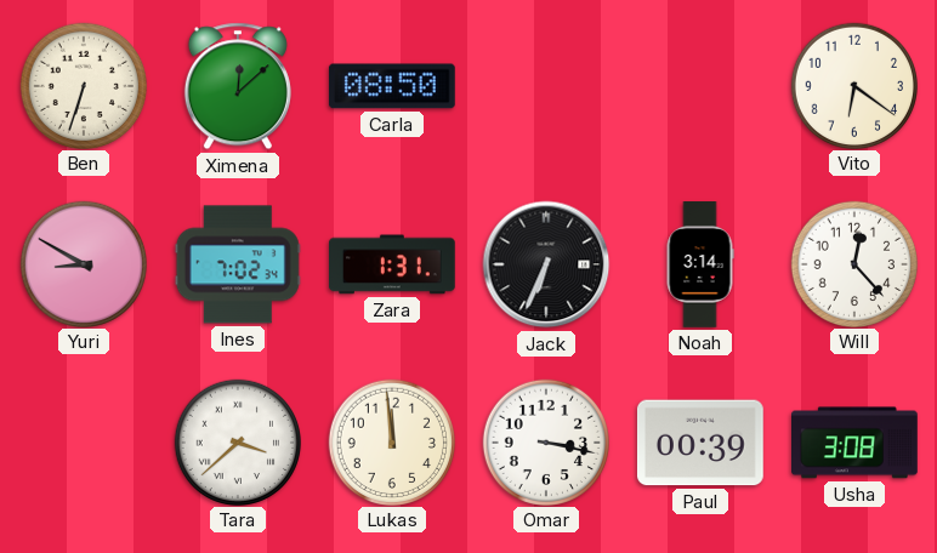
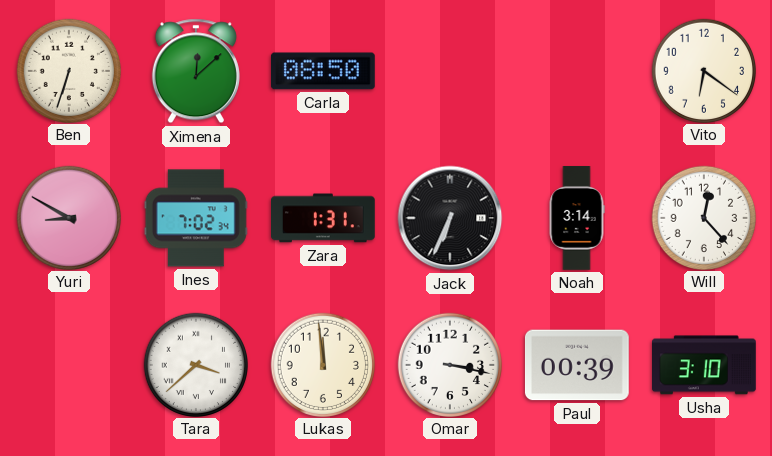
Usha: 3:08 -> 3:10
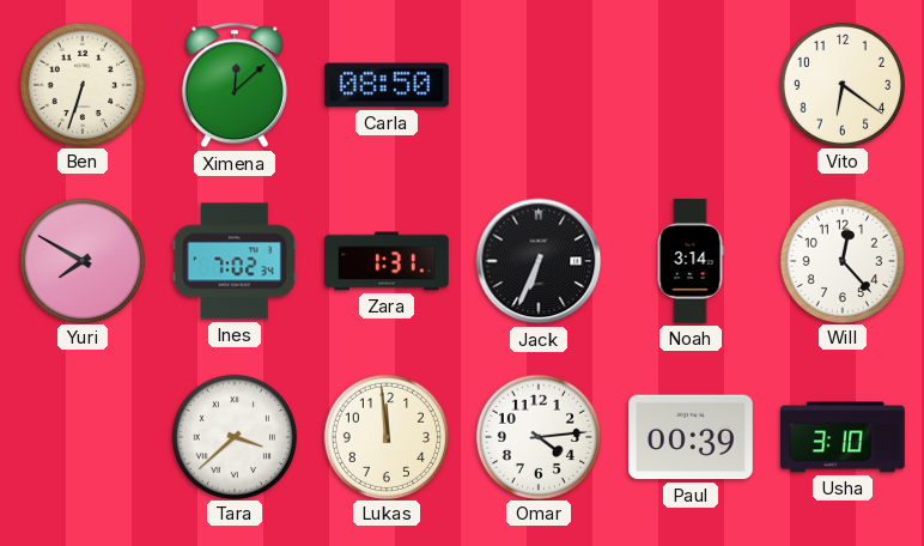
Yuri: 8:50 -> 7:50
Omar: 3:17 -> 4:14
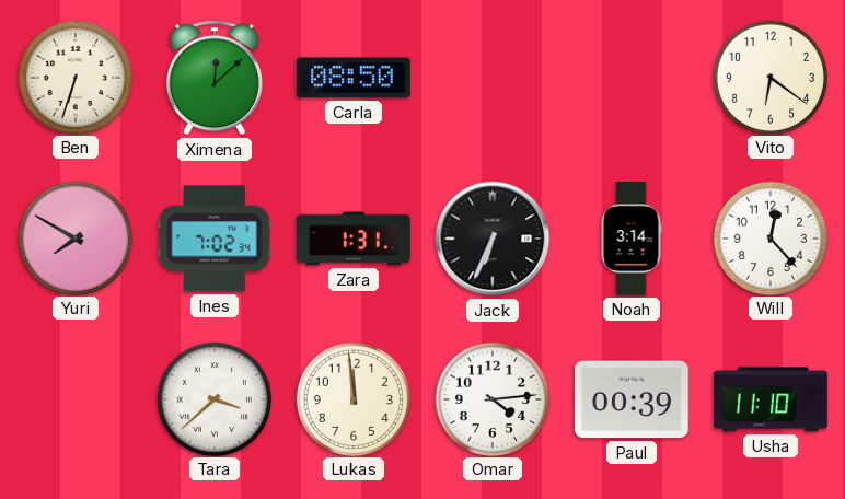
Usha: 3:10 -> 11:10
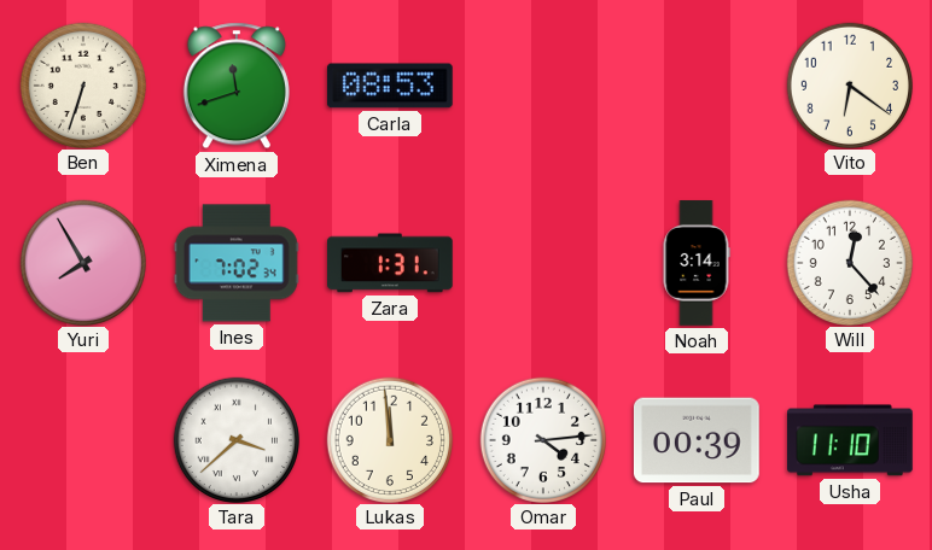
Ximena: 12:08 -> 11:42
Carla: 08:50 -> 08:53
Yuri: 7:50 -> 7:55
Jack: 6:34 -> none
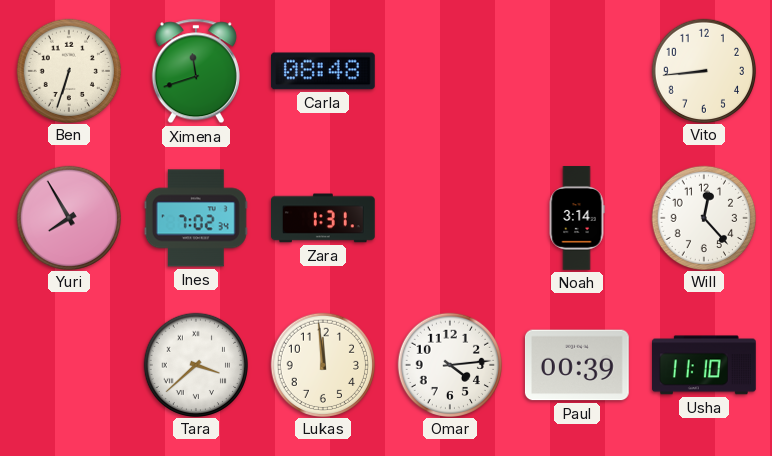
Carla: 08:53 -> 08:48
Vito: 6:21 -> 8:44
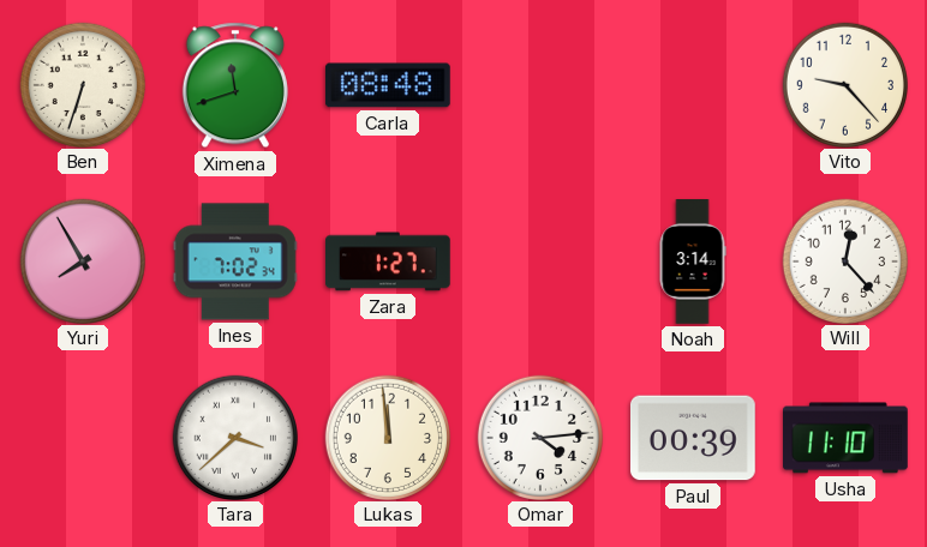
Vito: 8:44 -> 9:23
Zara: 1:31 -> 1:27
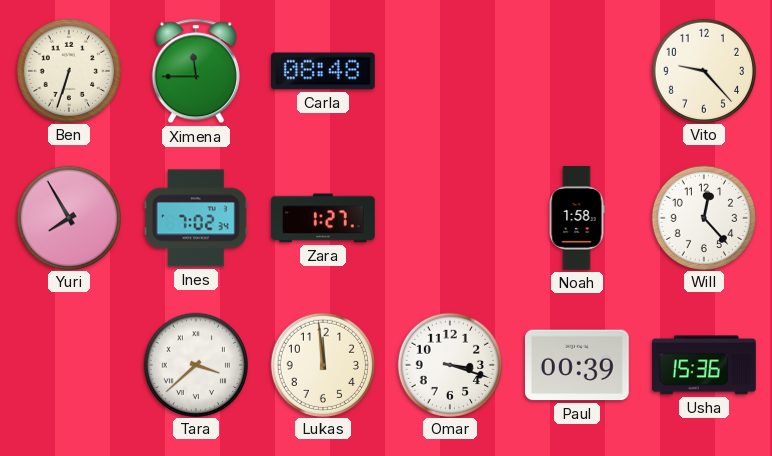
Ximena: 11:42 -> 11:45
Noah: 3:14 -> 1:58
Omar: 4:14 -> 3:18
Usha: 11:10 -> 15:36
